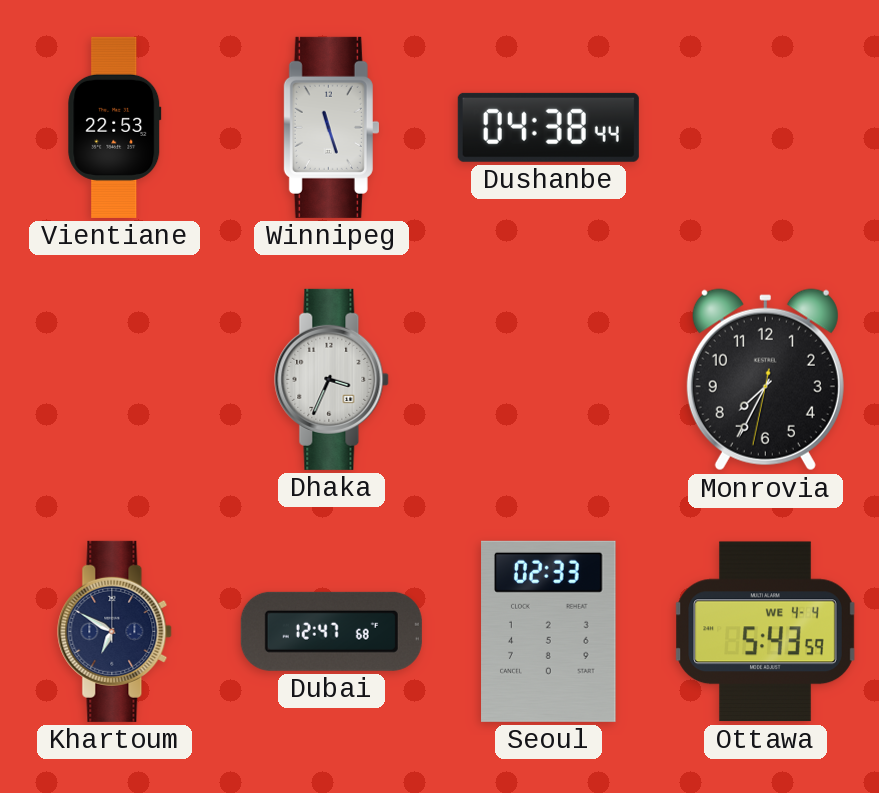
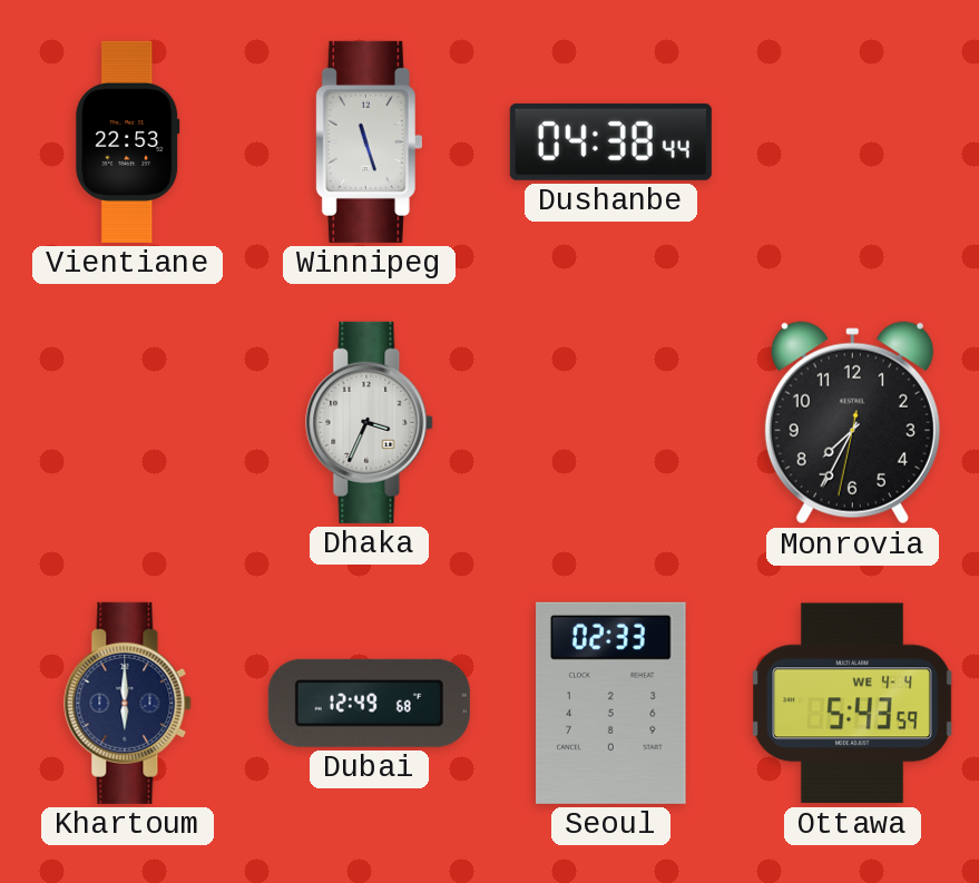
Khartoum: 6:50 -> 6:00
Dubai: 12:47 -> 12:49
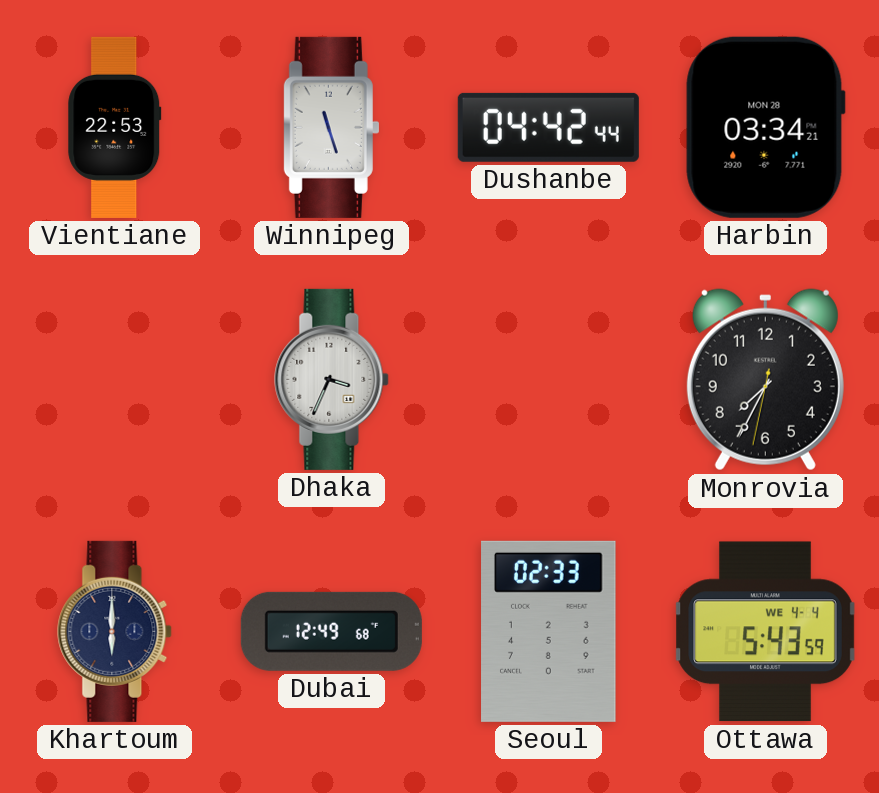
Dushanbe: 04:38 -> 04:42
Harbin: none -> 03:34
